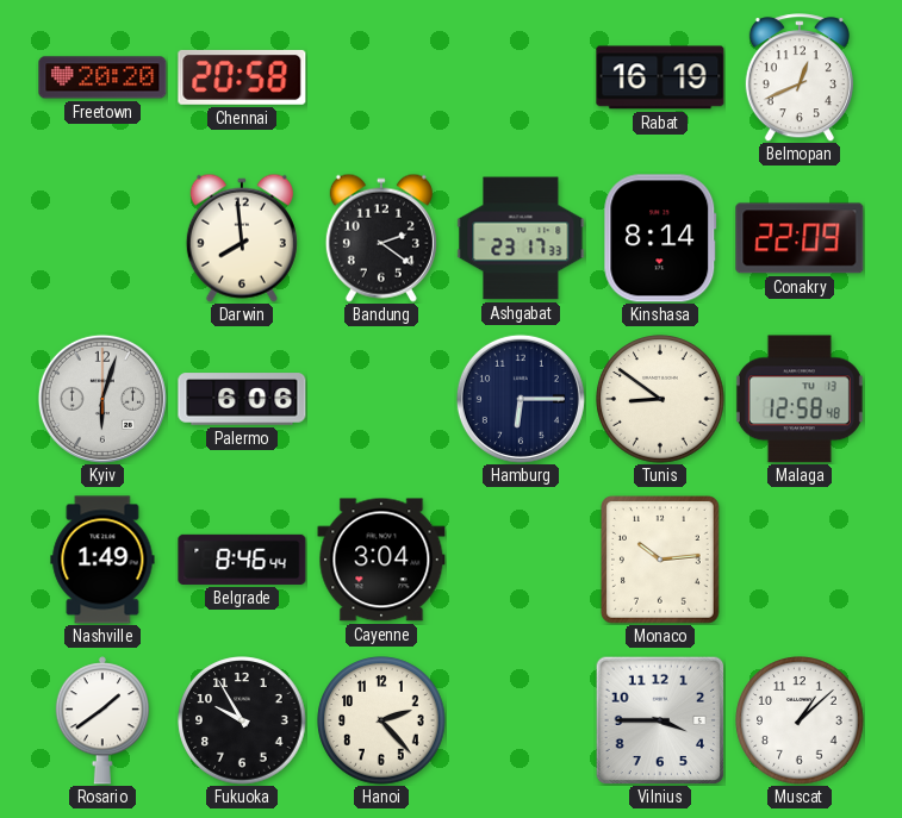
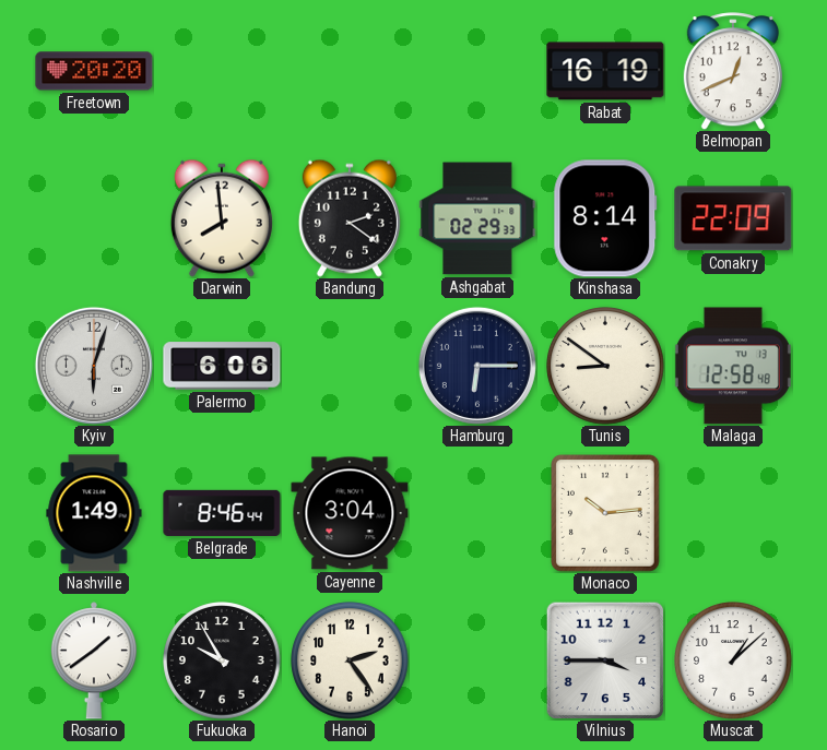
Chennai: 20:58 -> none
Ashgabat: 23:17 -> 02:29
Hanoi: 2:23 -> 2:24
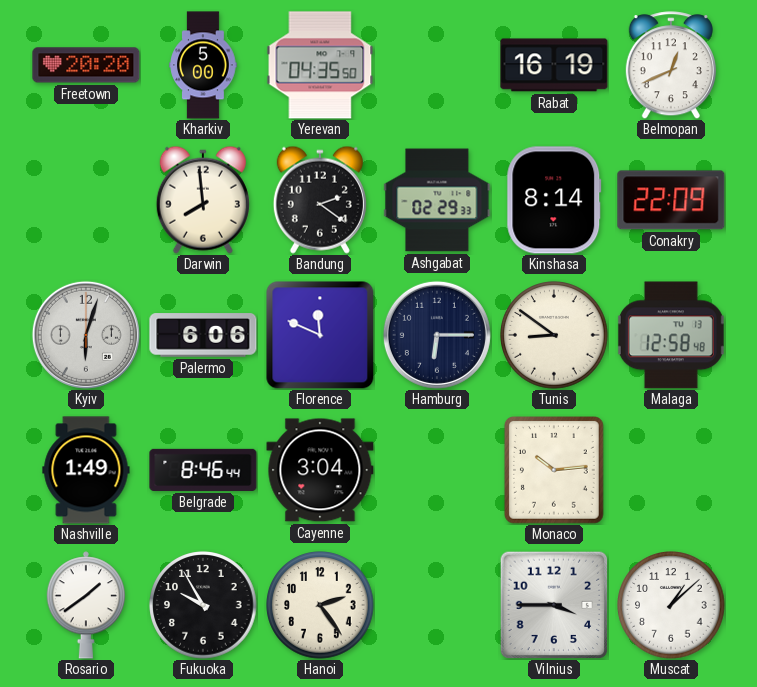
Kharkiv: none -> 5:00
Yerevan: none -> 04:35
Florence: none -> 11:49
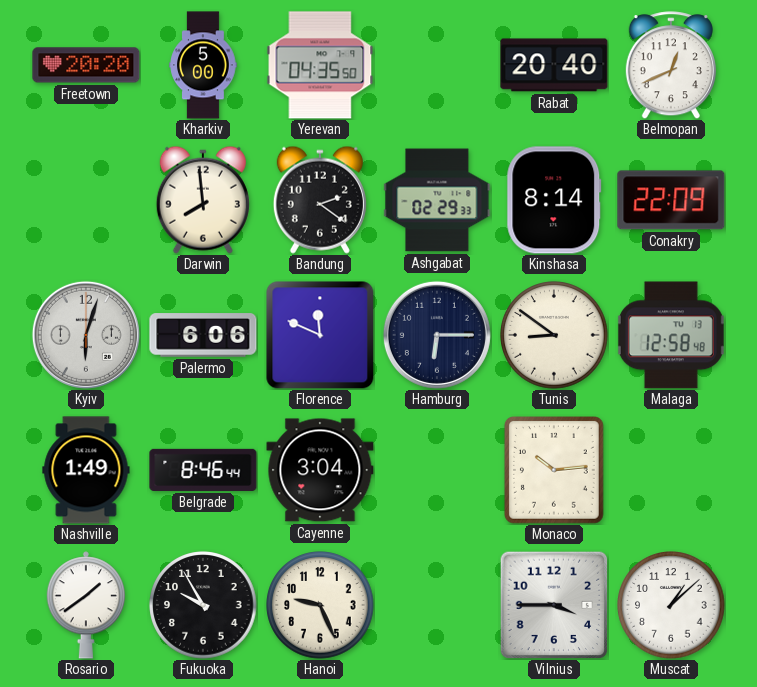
Rabat: 16:19 -> 20:40
Hanoi: 2:24 -> 9:26
